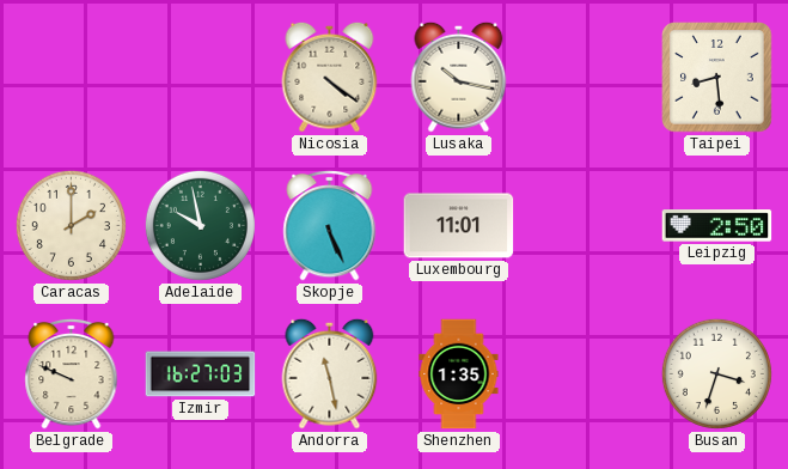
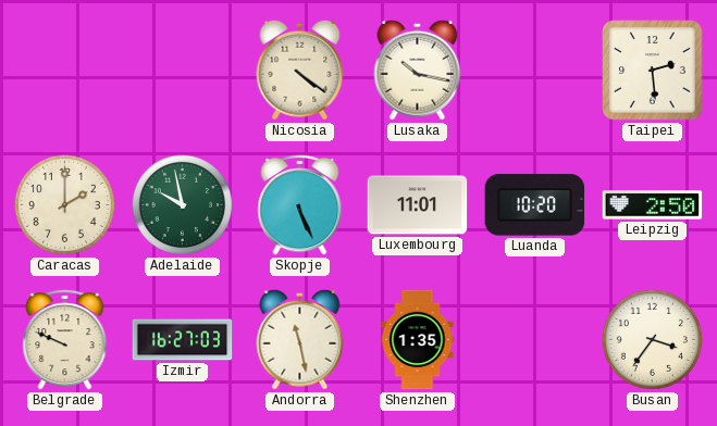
Taipei: 8:29 -> 2:29
Luanda: none -> 10:20
Busan: 3:33 -> 3:36
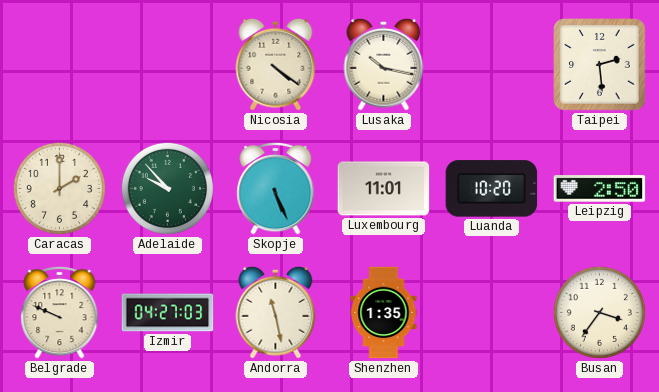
Adelaide: 9:58 -> 9:53
Izmir: 16:27 -> 04:27
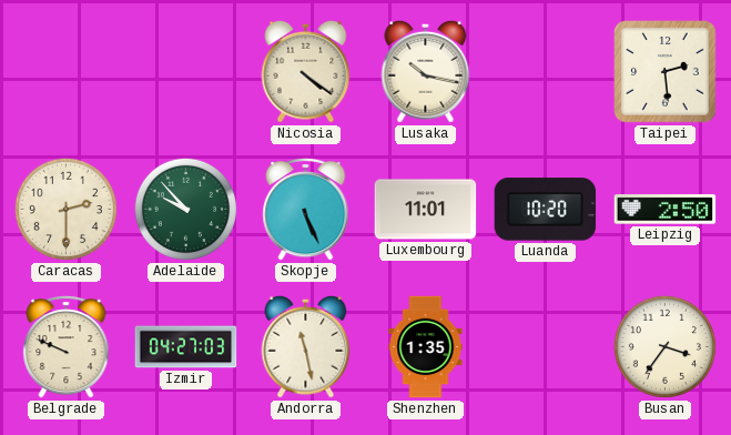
Caracas: 2:00 -> 2:30
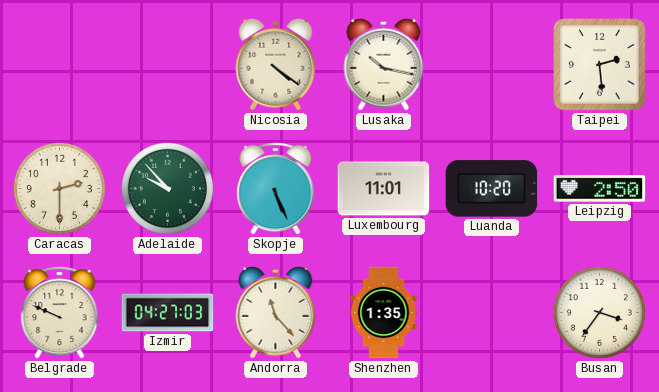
Andorra: 11:28 -> 11:23
